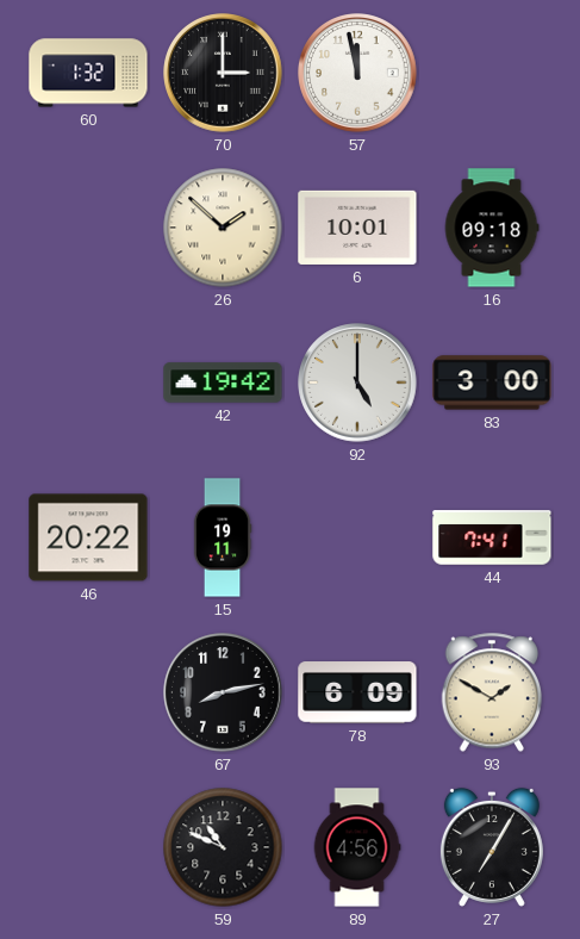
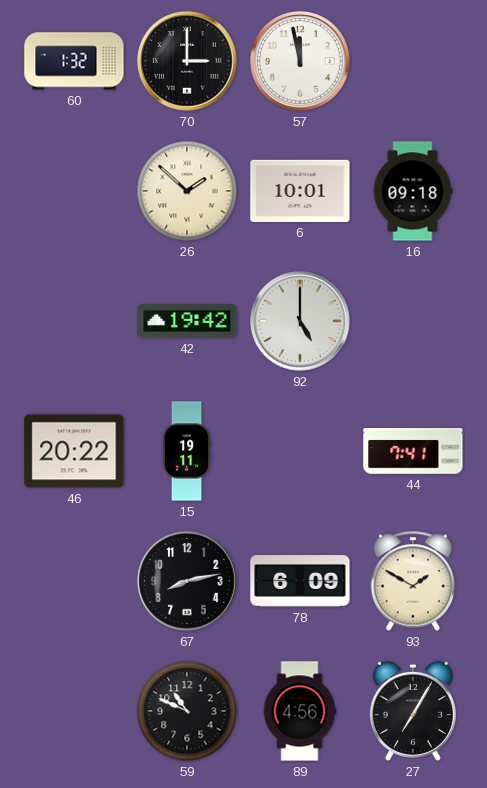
83: 3:00 -> none
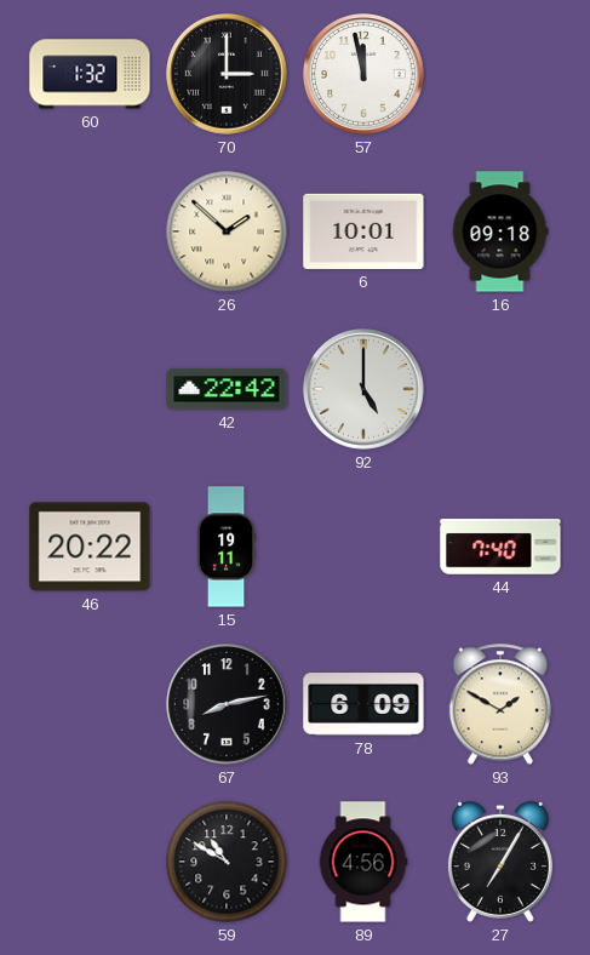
42: 19:42 -> 22:42
44: 7:41 -> 7:40
59: 10:49 -> 10:50
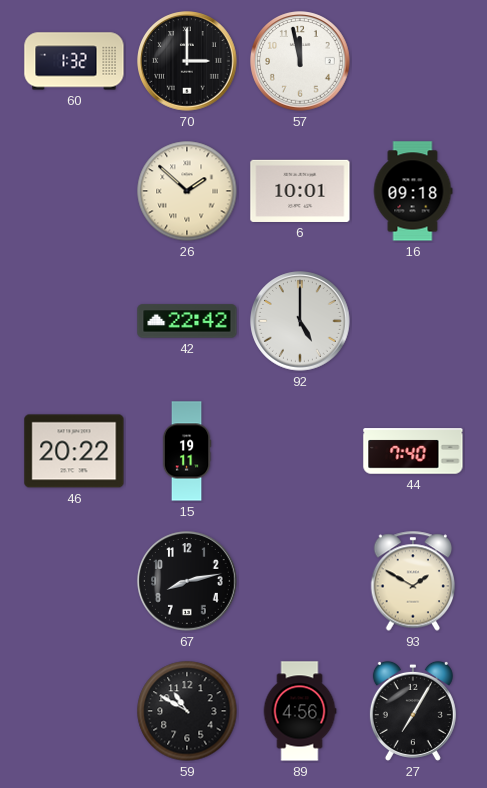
78: 6:09 -> none
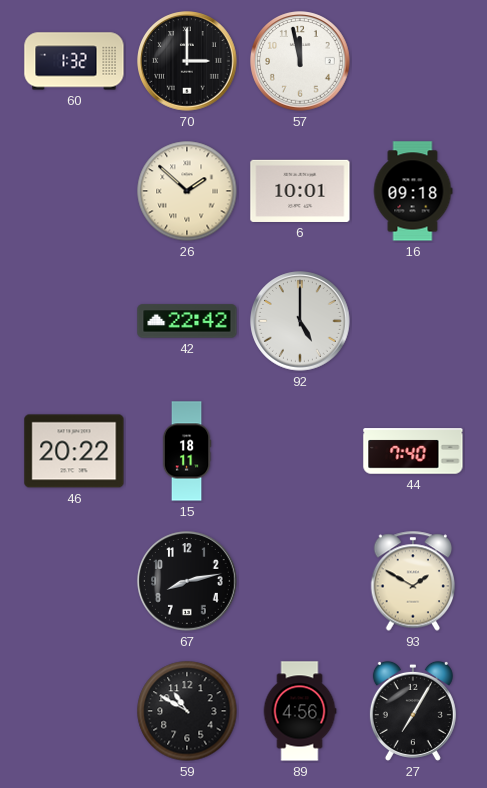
15: 19:11 -> 18:11
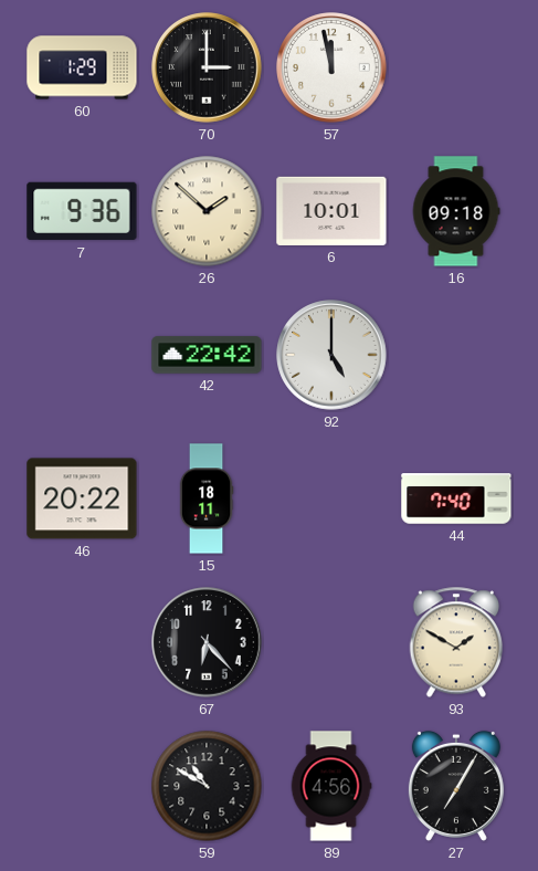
60: 1:32 -> 1:29
7: none -> 9:36
67: 8:13 -> 6:23
